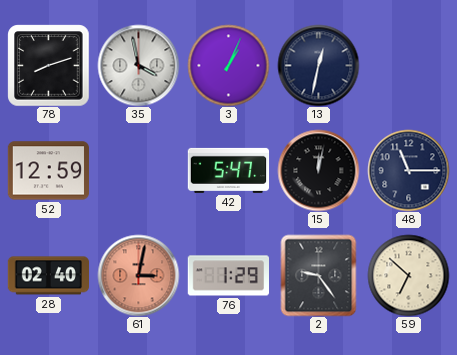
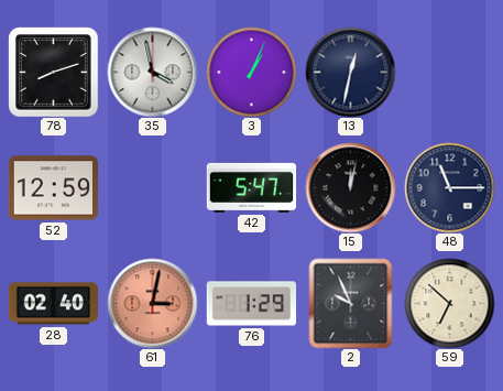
2: 9:24 -> 9:56
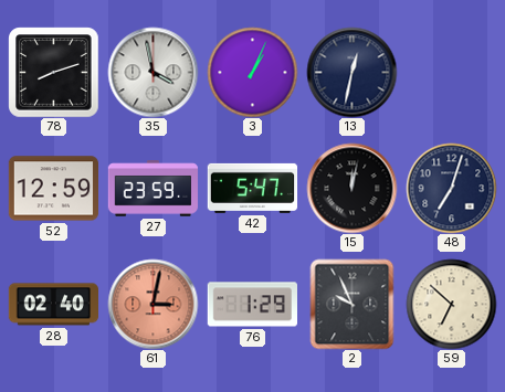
27: none -> 23:59
48: 11:15 -> 7:03
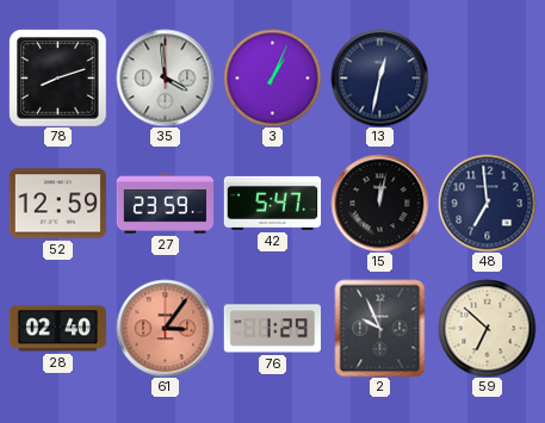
35: 3:58 -> 3:59
48: 7:03 -> 6:59
61: 3:02 -> 3:06
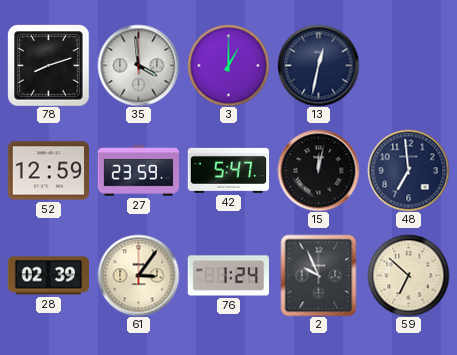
3: 1:04 -> 1:00
28: 02:40 -> 02:39
61 dial: salmon -> cream
76: 1:29 -> 1:24
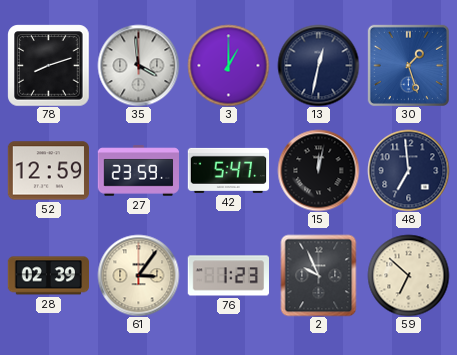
30: none -> 1:27
76: 1:24 -> 1:23
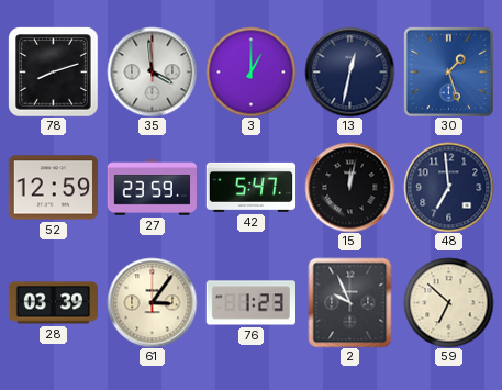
28: 02:39 -> 03:39
